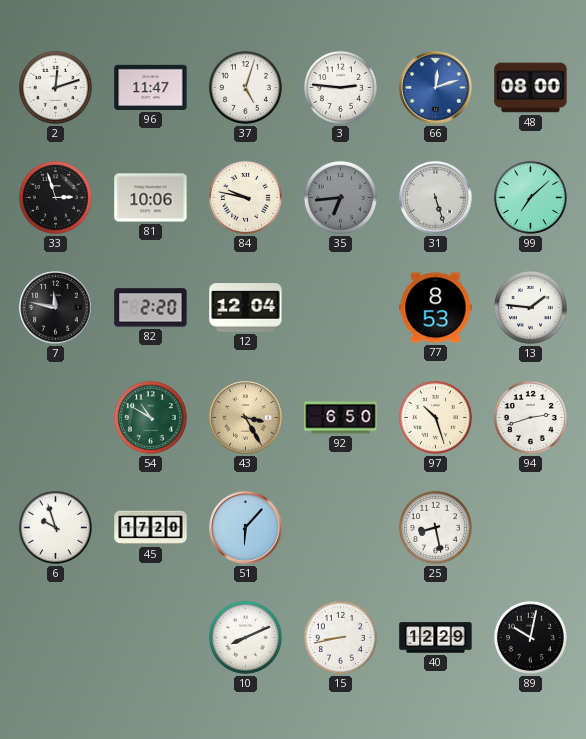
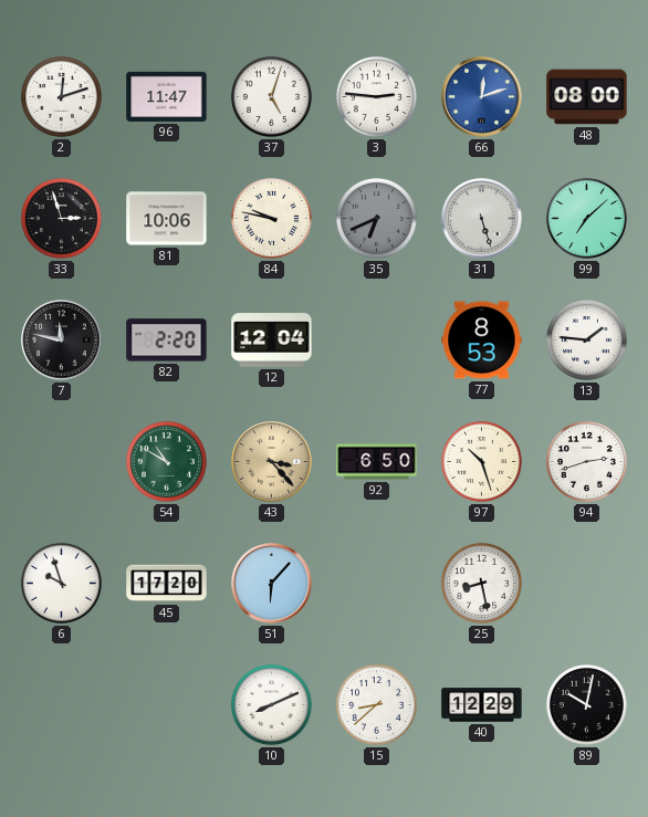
35: 6:44 -> 6:41
43: 3:25 -> 3:23
15: 8:43 -> 8:38
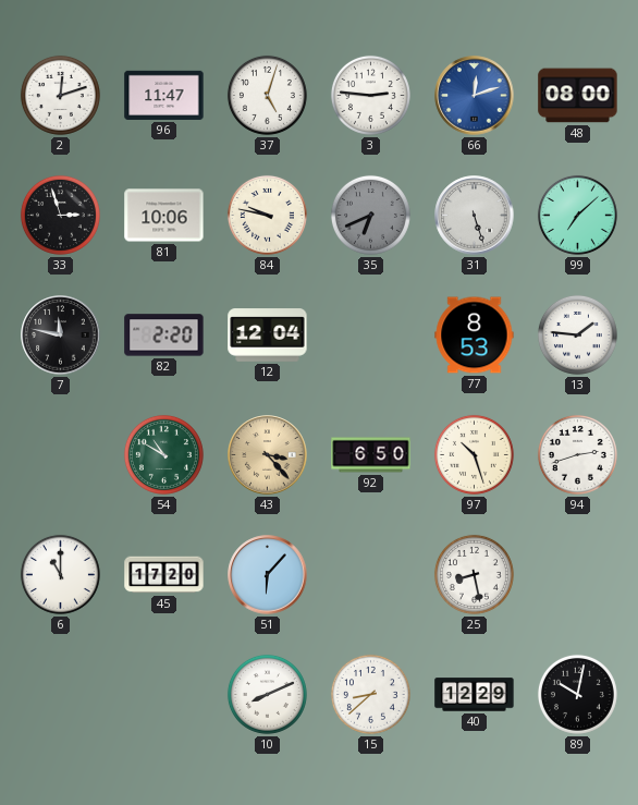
6: 9:57 -> 11:00
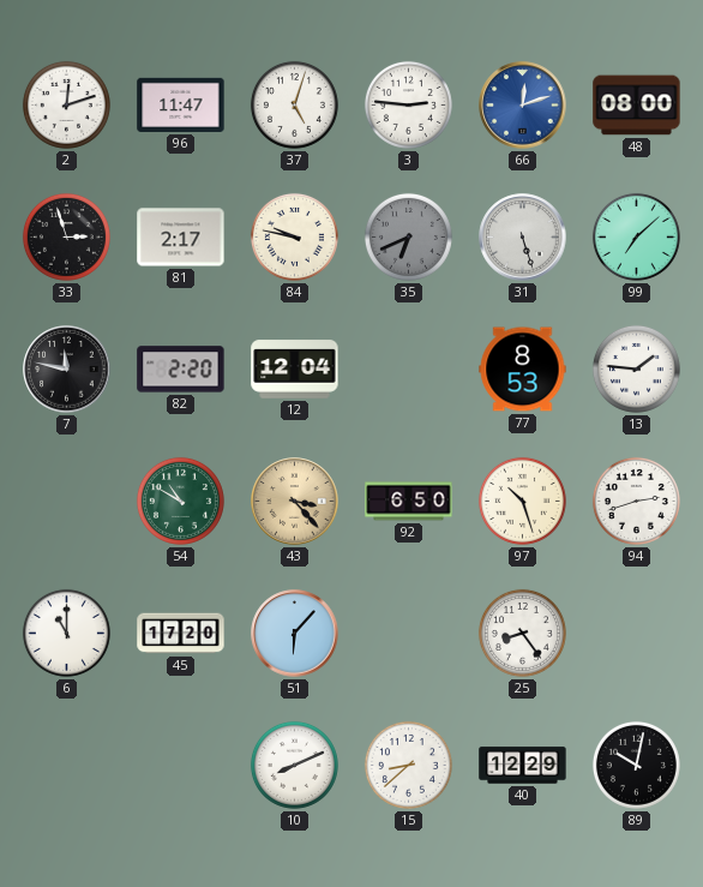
81: 10:06 -> 2:17
25: 8:28 -> 8:24
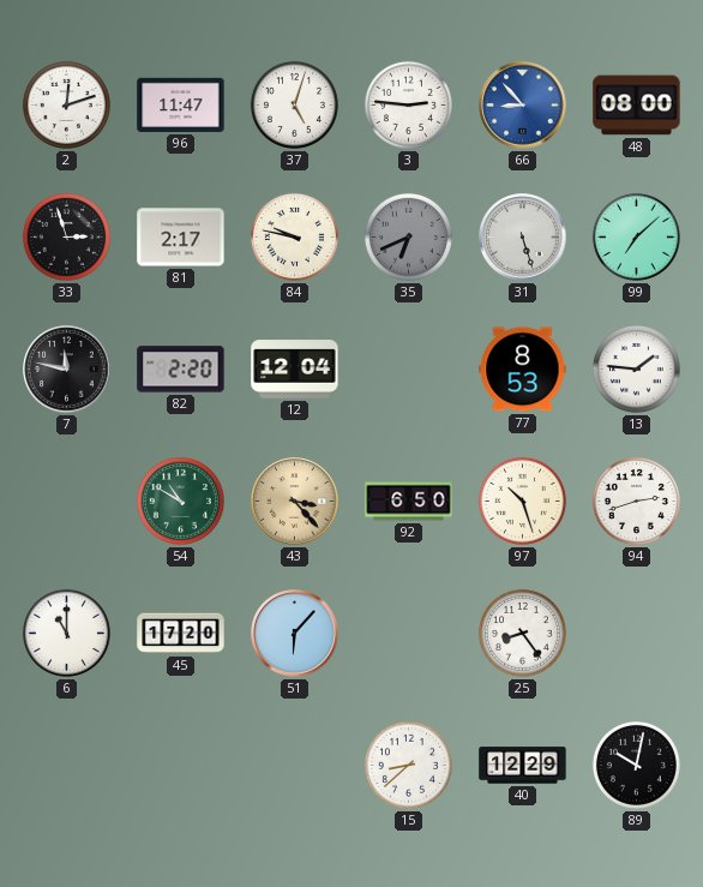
66: 12:12 -> 8:53
10: 8:11 -> none
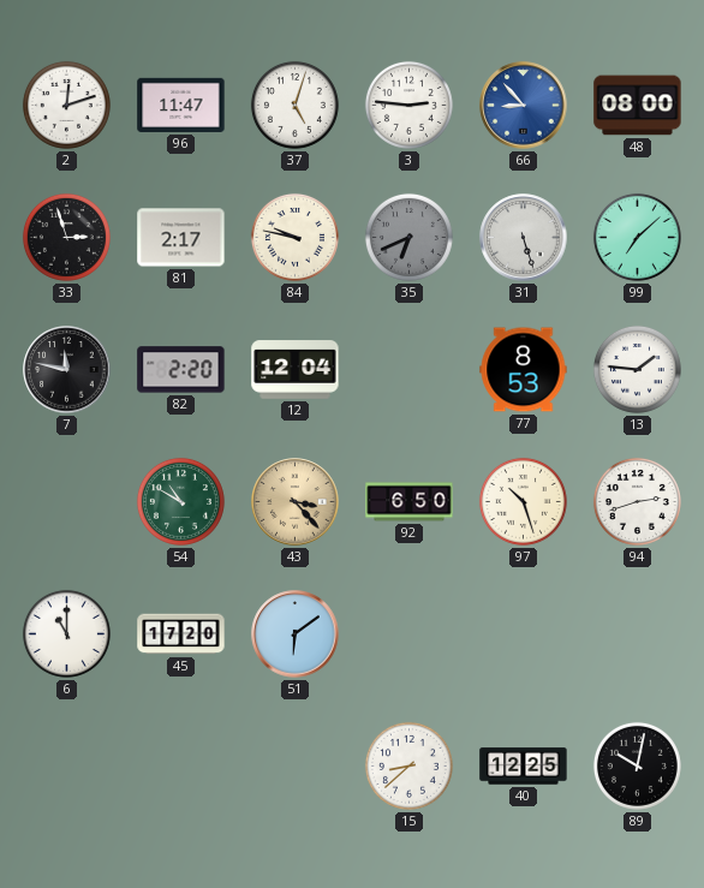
51: 6:07 -> 6:09
25: 8:24 -> none
40: 12:29 -> 12:25
